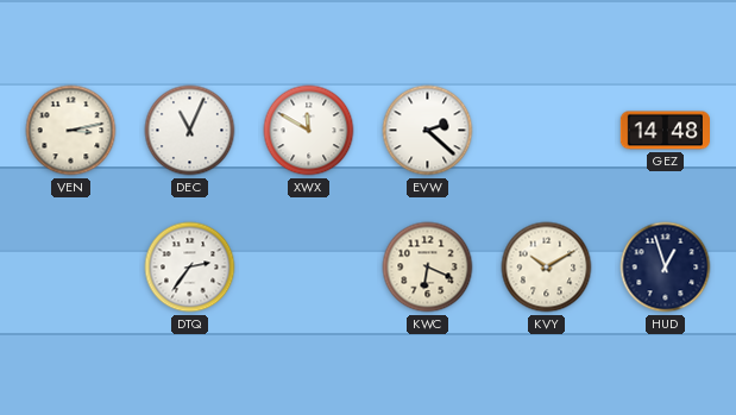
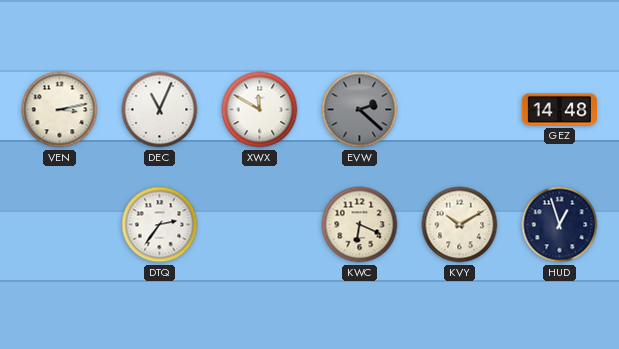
EVW dial: white -> grey
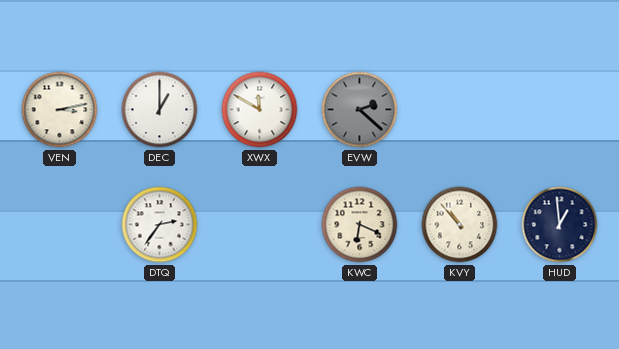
DEC: 11:04 -> 1:00
GEZ: 14:48 -> none
KVY: 10:10 -> 10:53
HUD: 12:57 -> 12:59
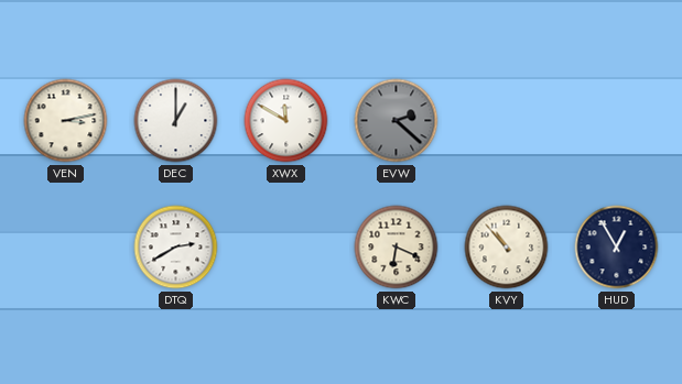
DTQ: 2:36 -> 2:40
HUD: 12:59 -> 12:55
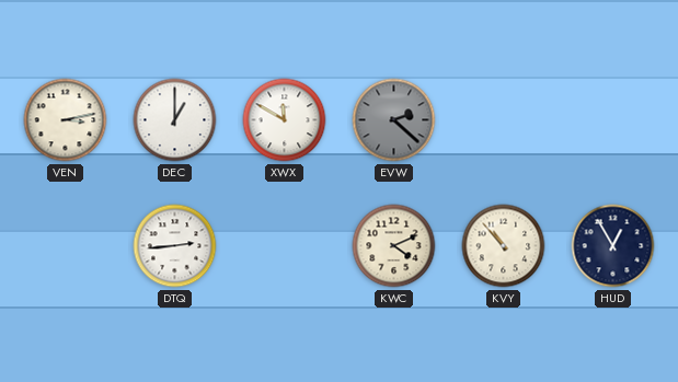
DTQ: 2:40 -> 2:44
KWC: 6:19 -> 4:11
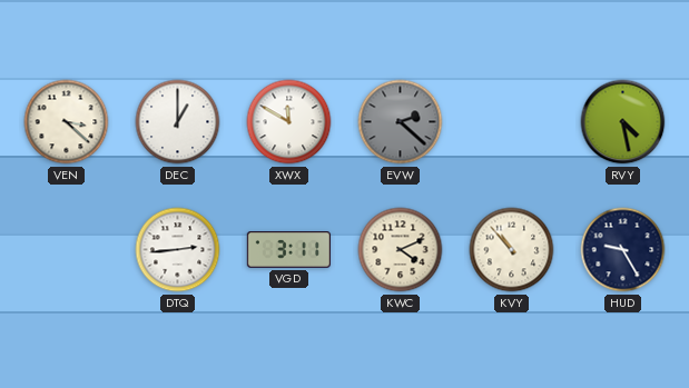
VEN: 3:13 -> 3:22
RVY: none -> 4:28
VGD: none -> 3:11
HUD: 12:55 -> 9:25
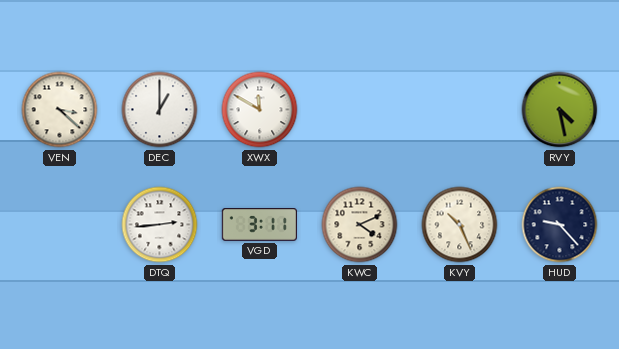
EVW: 2:22 -> none
KVY: 10:53 -> 10:26
HUD: 9:25 -> 9:23
